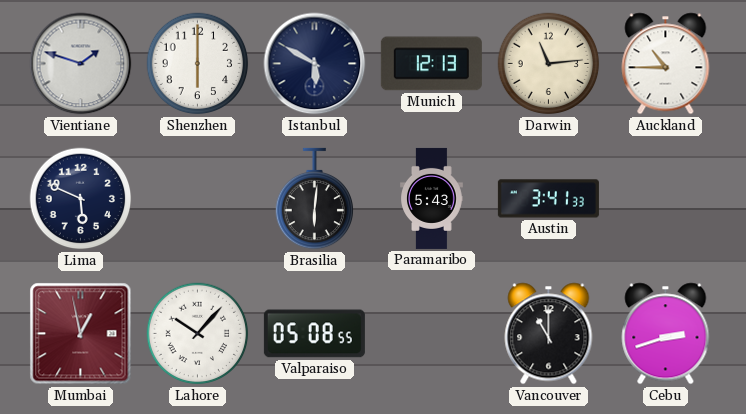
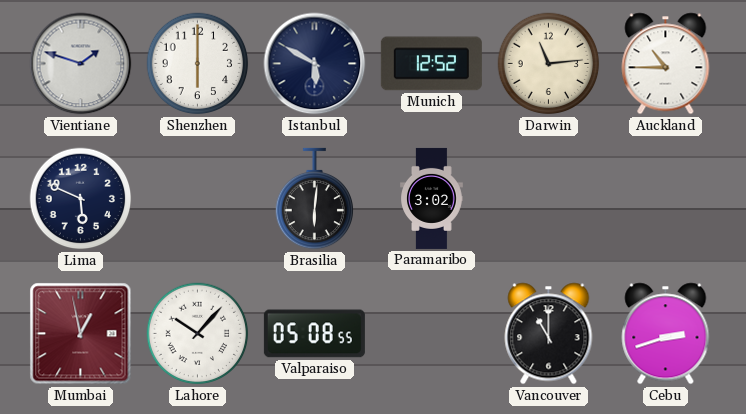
Munich: 12:13 -> 12:52
Paramaribo: 5:43 -> 3:02
Austin: 3:41 -> none
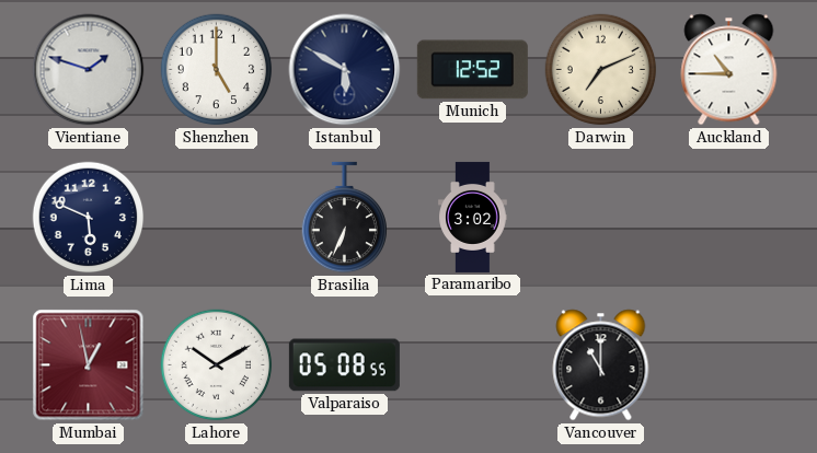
Shenzhen: 6:00 -> 5:00
Darwin: 11:14 -> 7:11
Brasilia: 6:01 -> 6:34
Lahore: 10:07 -> 10:10
Cebu: 2:42 -> none
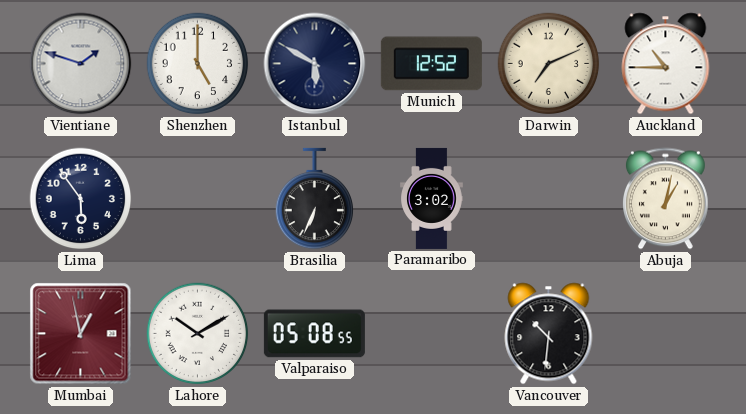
Lima: 5:49 -> 5:54
Abuja: none -> 1:02
Vancouver: 11:00 -> 10:31
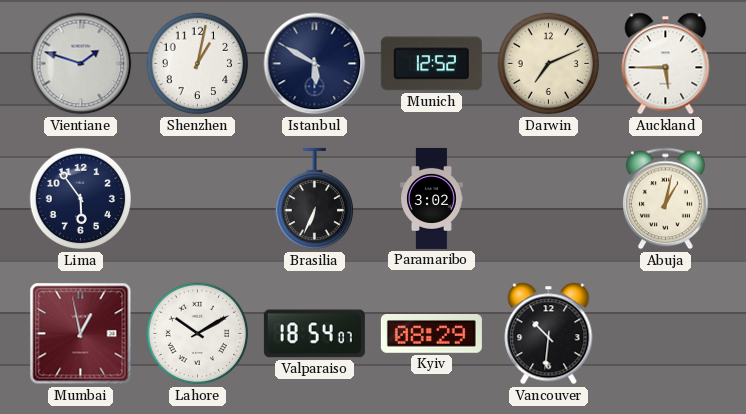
Shenzhen: 5:00 -> 1:02
Auckland: 10:45 -> 5:45
Valparaiso: 05:08 -> 18:54
Kyiv: none -> 08:29
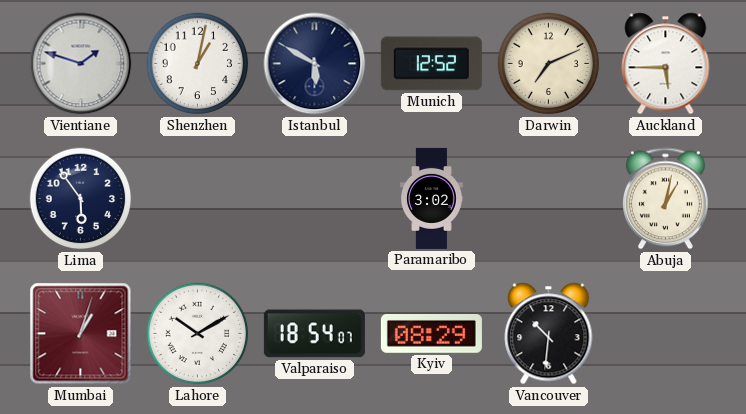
Brasilia: 6:34 -> none
Mumbai: 12:58 -> 1:03
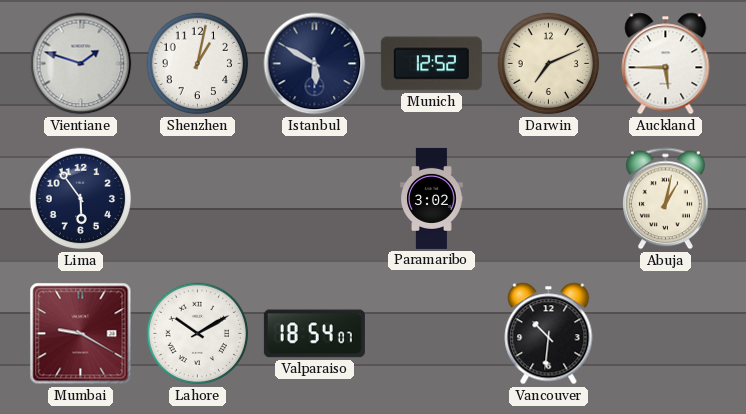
Mumbai: 1:03 -> 9:20
Kyiv: 08:29 -> none
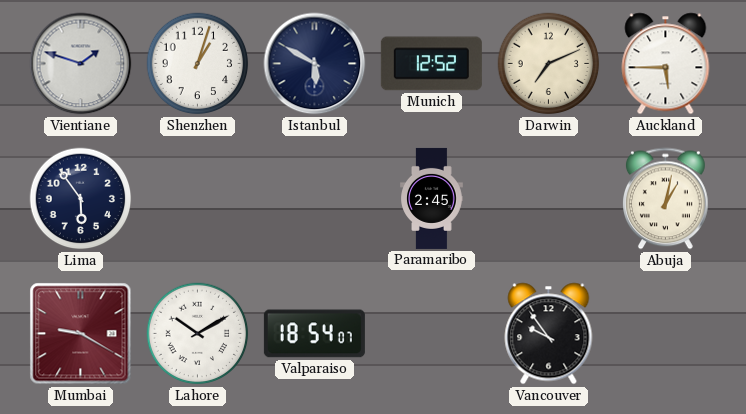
Shenzhen: 1:02 -> 1:03
Paramaribo: 3:02 -> 2:45
Vancouver: 10:31 -> 9:54
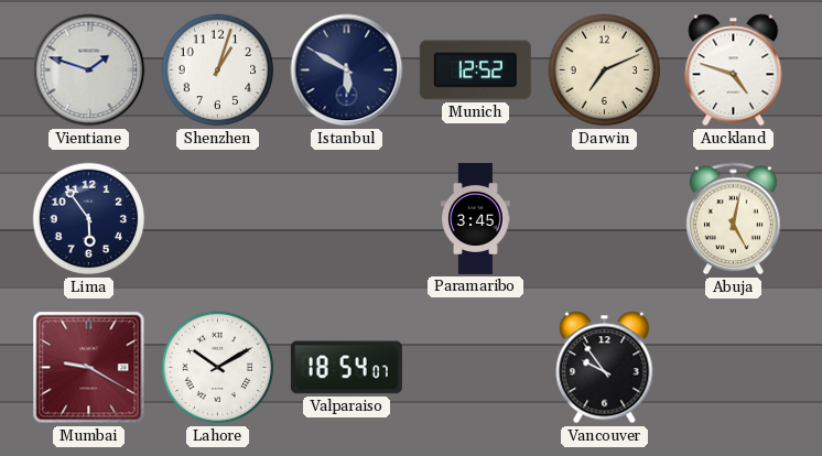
Auckland: 5:45 -> 4:48
Paramaribo: 2:45 -> 3:45
Abuja: 1:02 -> 5:02
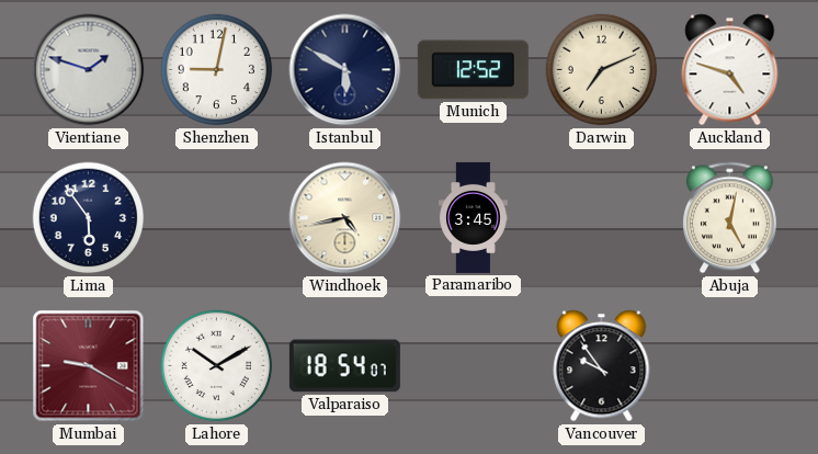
Shenzhen: 1:03 -> 9:02
Windhoek: none -> 4:43
